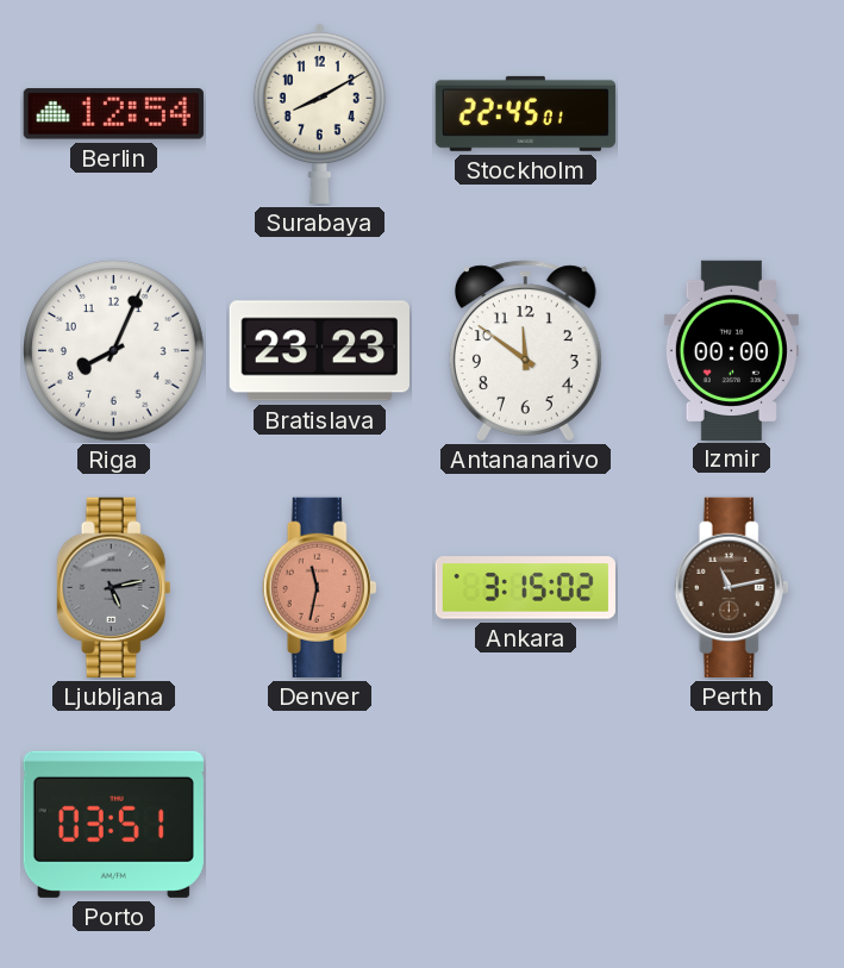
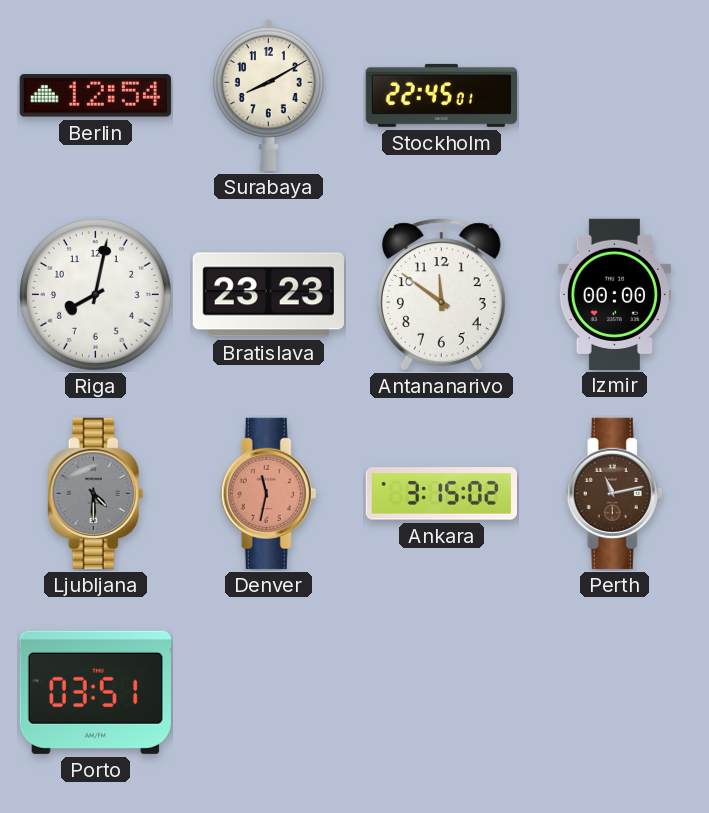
Riga: 8:04 -> 8:02
Ljubljana: 5:13 -> 4:30
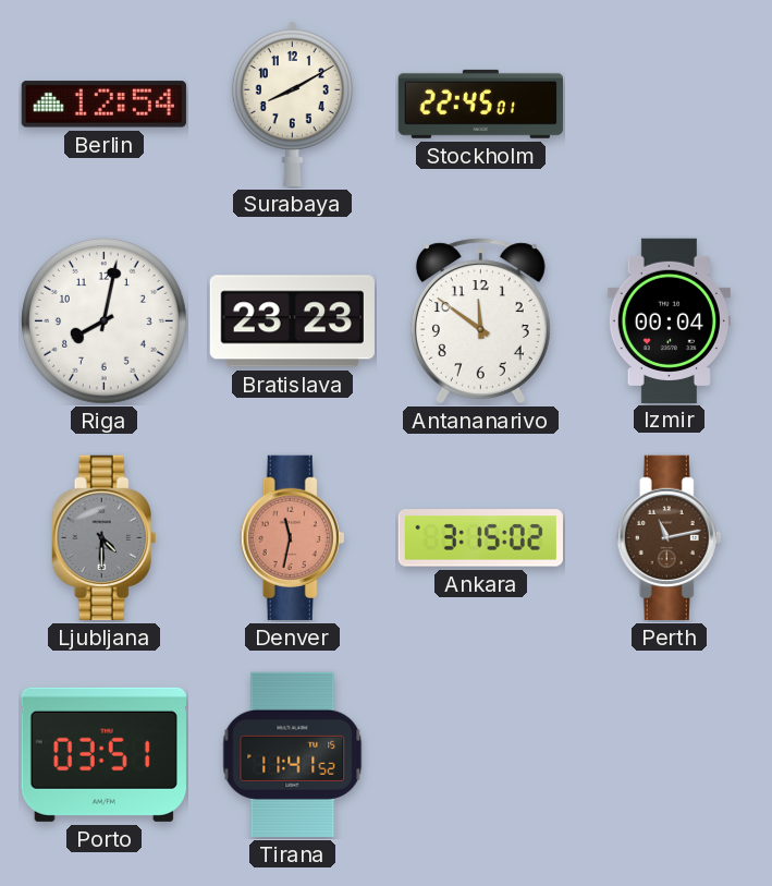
Izmir: 00:00 -> 00:04
Tirana: none -> 11:41
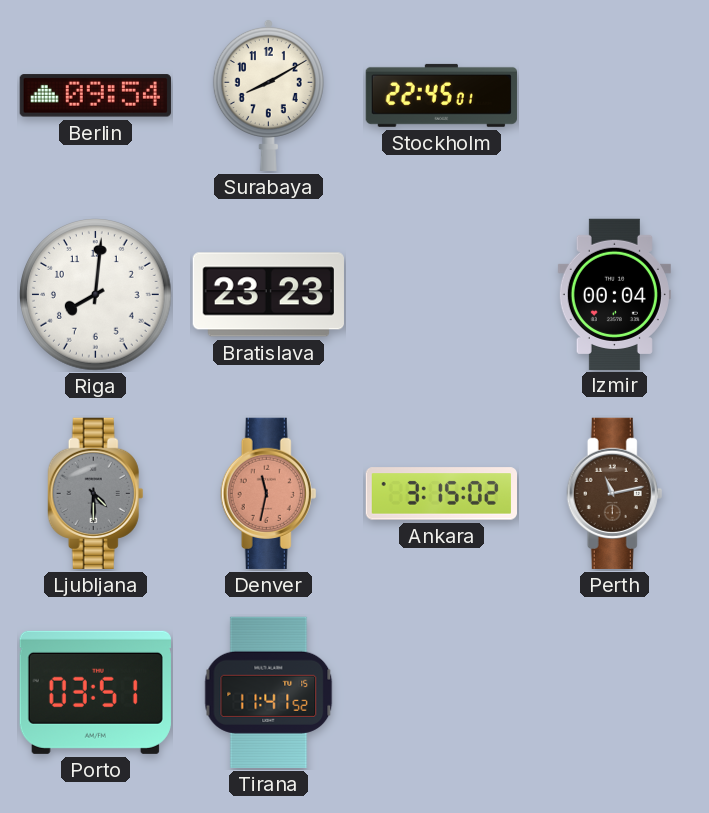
Berlin: 12:54 -> 09:54
Riga: 8:02 -> 8:01
Antananarivo: 11:51 -> none
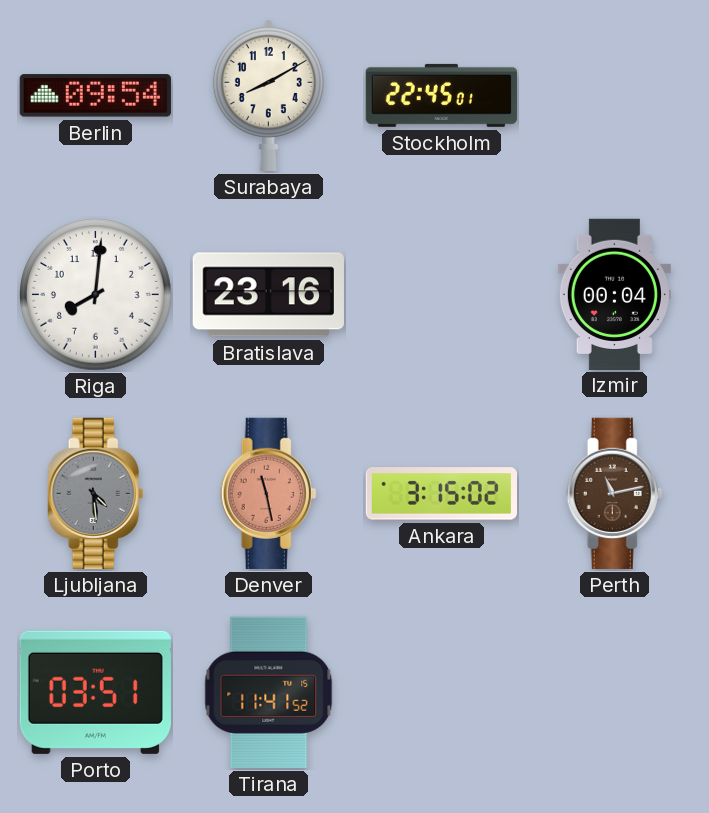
Bratislava: 23:23 -> 23:16
Ljubljana: 4:30 -> 4:29
Denver: 11:32 -> 11:28
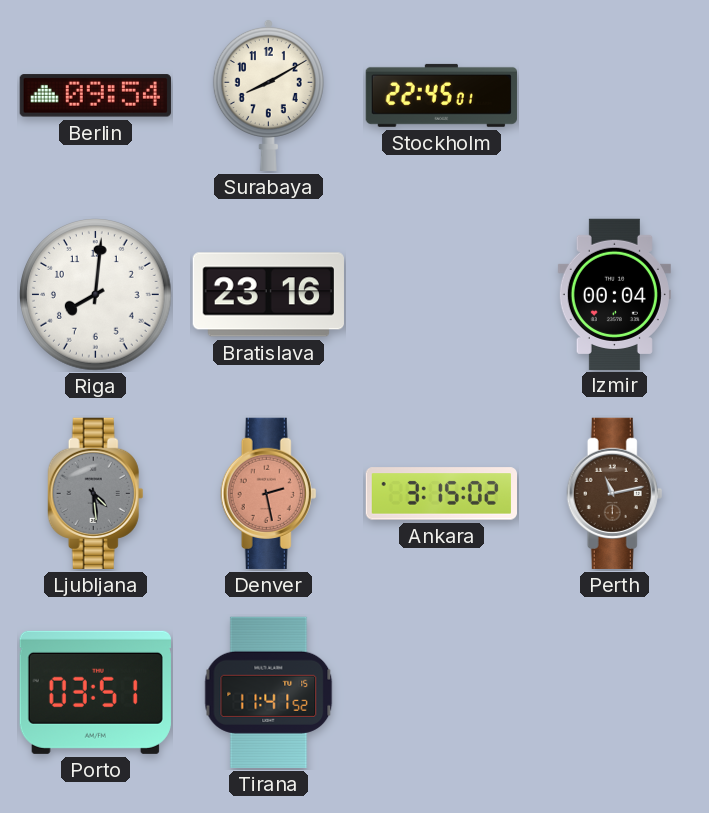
Denver: 11:28 -> 2:28
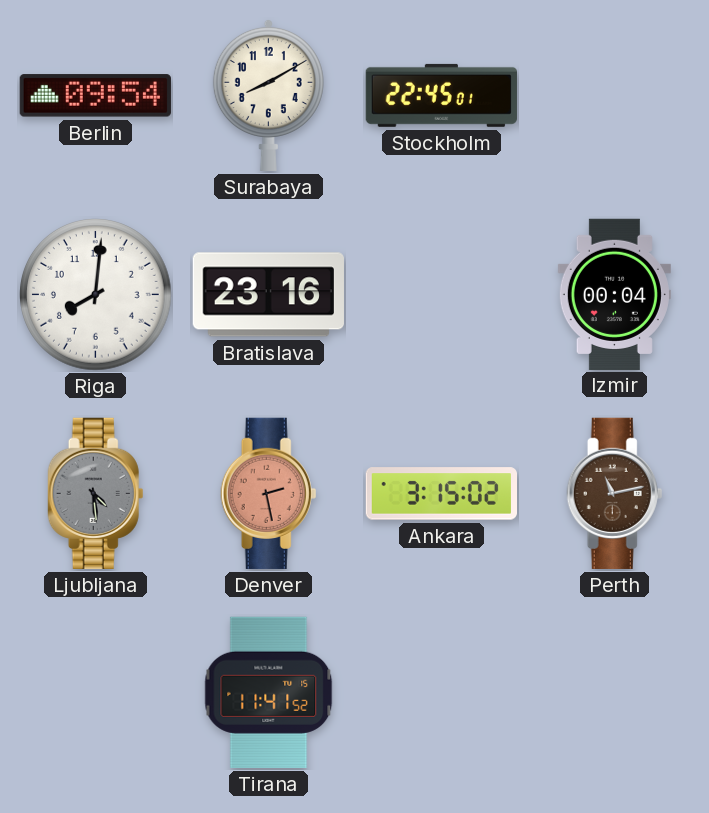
Porto: 03:51 -> none
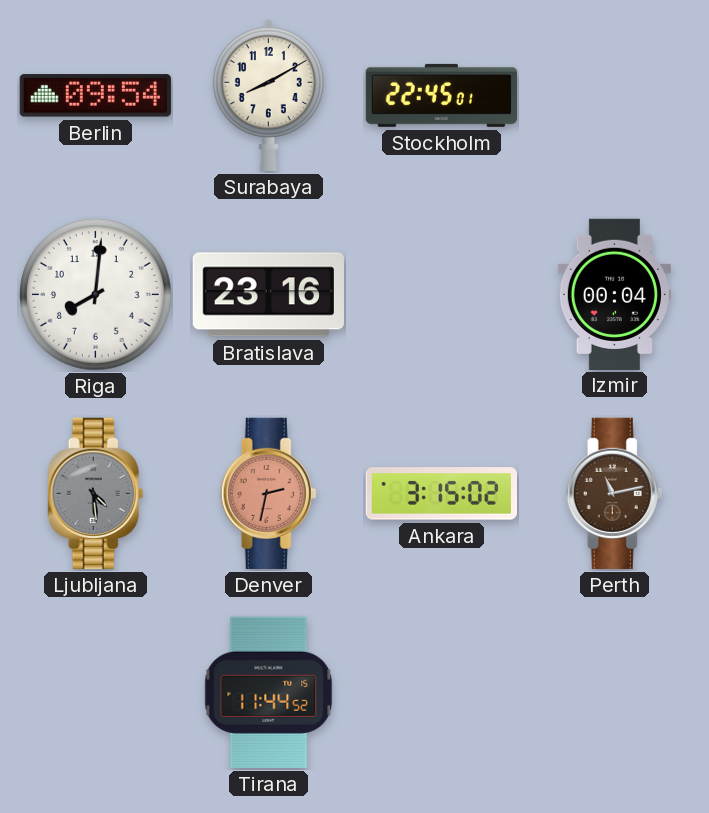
Denver: 2:28 -> 2:32
Tirana: 11:41 -> 11:44
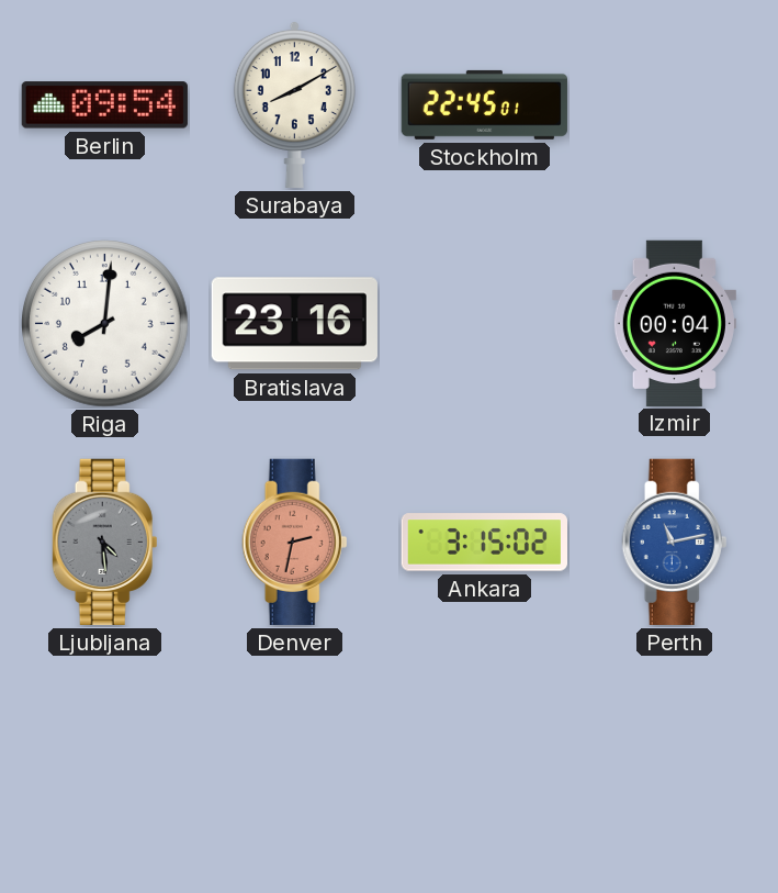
Perth dial: brown -> blue
Tirana: 11:44 -> none
